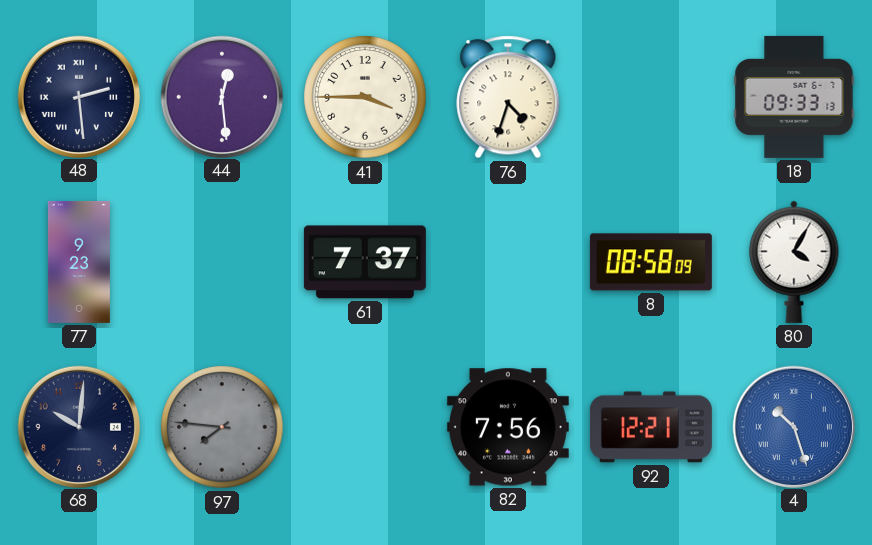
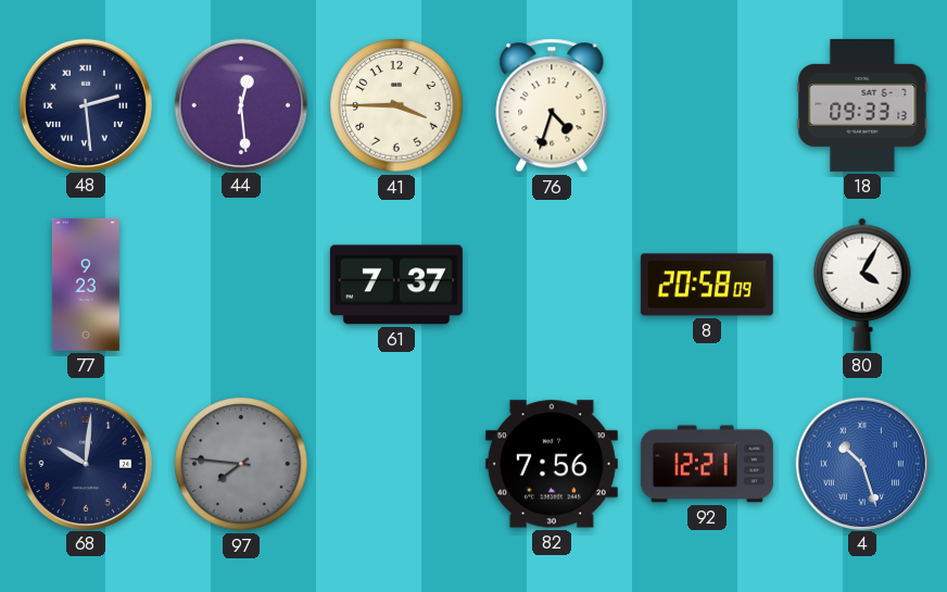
8: 08:58 -> 20:58
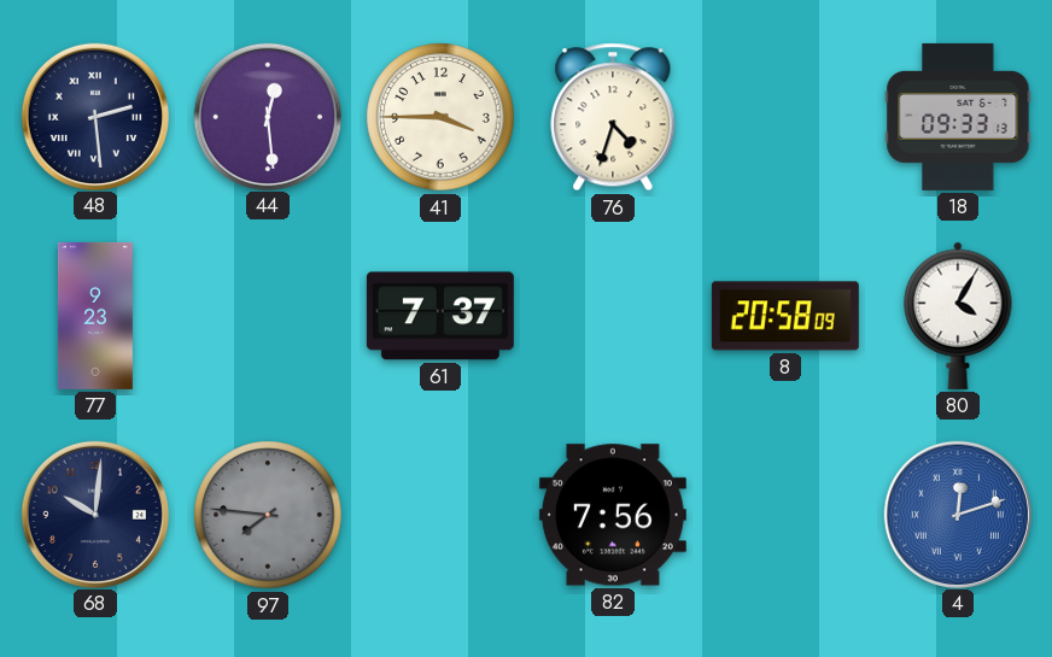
92: 12:21 -> none
4: 10:27 -> 12:12
